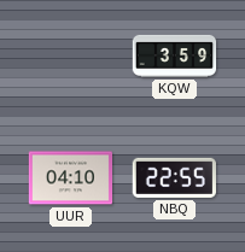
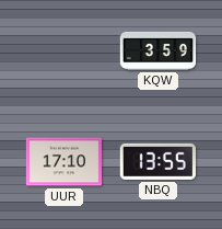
UUR: 04:10 -> 17:10
NBQ: 22:55 -> 13:55
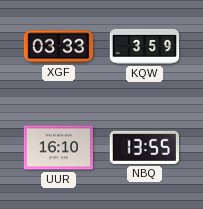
XGF: none -> 03:33
UUR: 17:10 -> 16:10
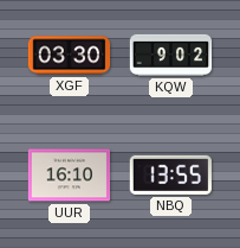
XGF: 03:33 -> 03:30
KQW: 3:59 -> 9:02
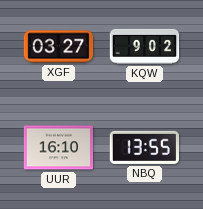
XGF: 03:30 -> 03:27
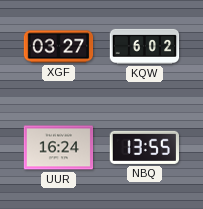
KQW: 9:02 -> 6:02
UUR: 16:10 -> 16:24
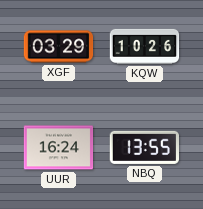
XGF: 03:27 -> 03:29
KQW: 6:02 -> 10:26
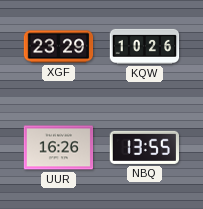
XGF: 03:29 -> 23:29
UUR: 16:24 -> 16:26
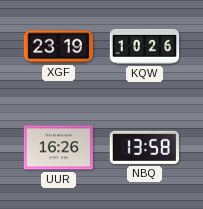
XGF: 23:29 -> 23:19
NBQ: 13:55 -> 13:58
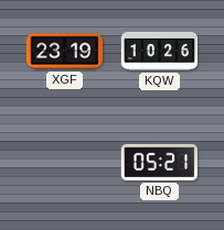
UUR: 16:26 -> none
NBQ: 13:58 -> 05:21
